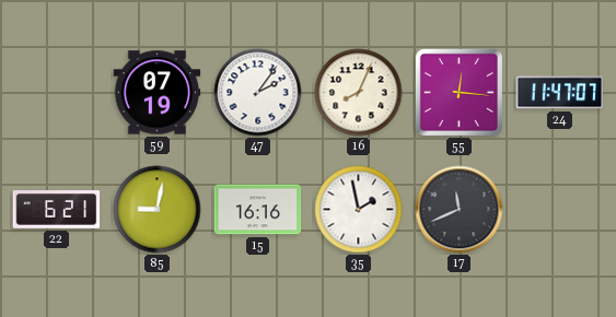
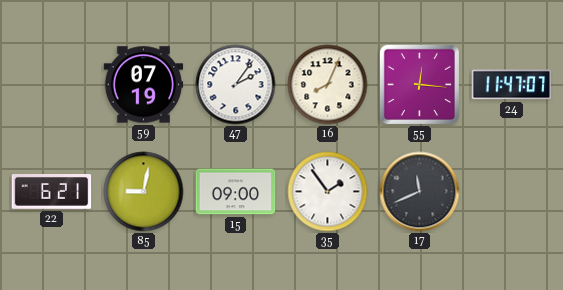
15: 16:16 -> 09:00
35: 1:58 -> 1:54
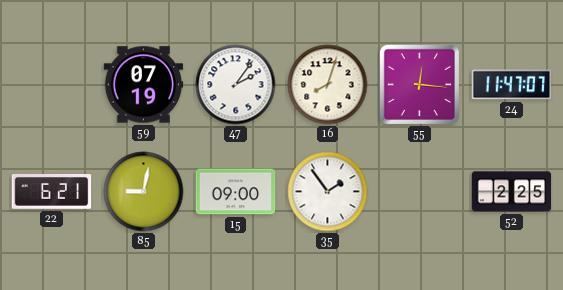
16: 8:04 -> 8:03
17: 11:41 -> none
52: none -> 2:25
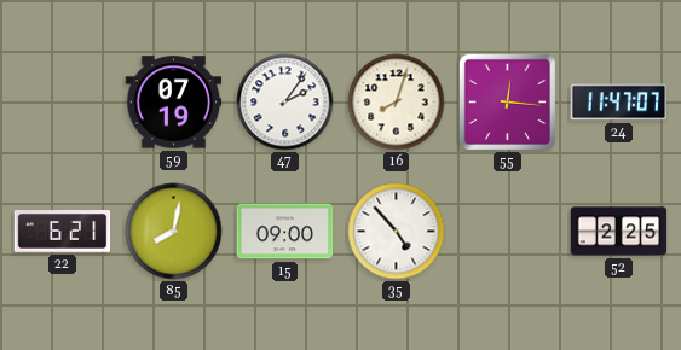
85: 9:02 -> 8:02
35: 1:54 -> 4:53
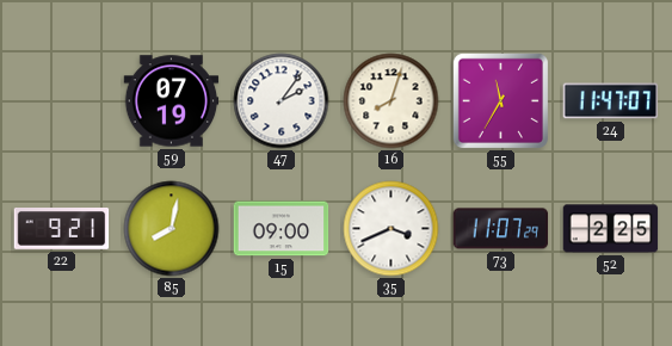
55: 12:16 -> 11:35
22: 6:21 -> 9:21
35: 4:53 -> 3:41
73: none -> 11:07
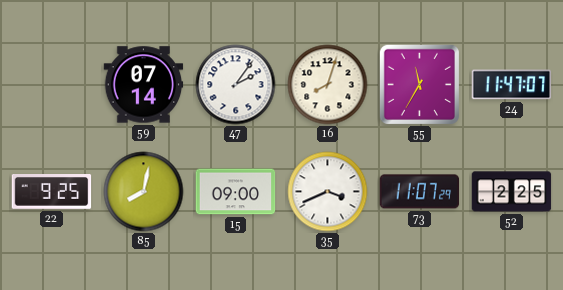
59: 07:19 -> 07:14
22: 9:21 -> 9:25
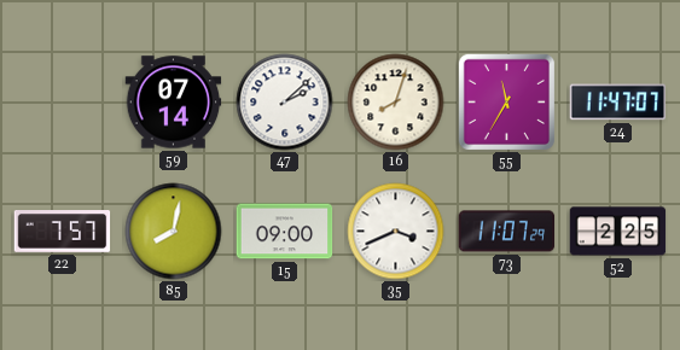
47: 2:06 -> 2:08
22: 9:25 -> 7:57
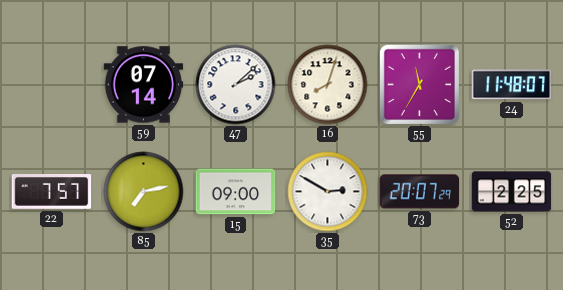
24: 11:47 -> 11:48
85: 8:02 -> 7:13
35: 3:41 -> 2:50
73: 11:07 -> 20:07
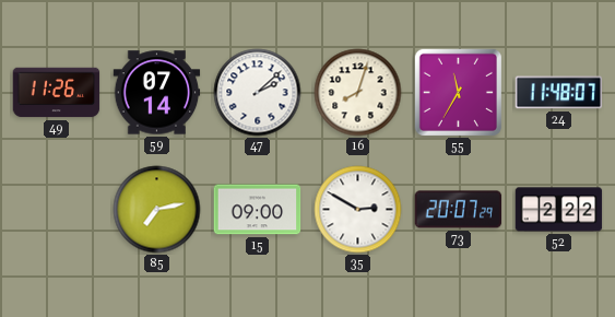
49: none -> 11:26
22: 7:57 -> none
52: 2:25 -> 2:22
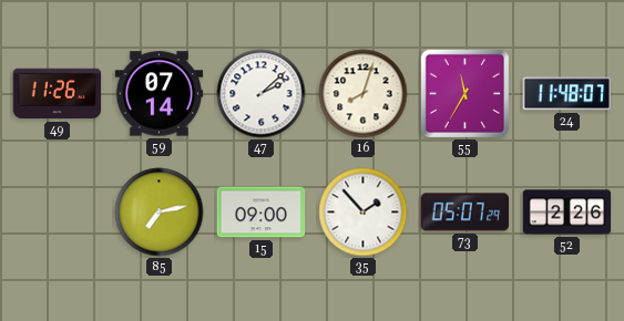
35: 2:50 -> 1:53
73: 20:07 -> 05:07
52: 2:22 -> 2:26
